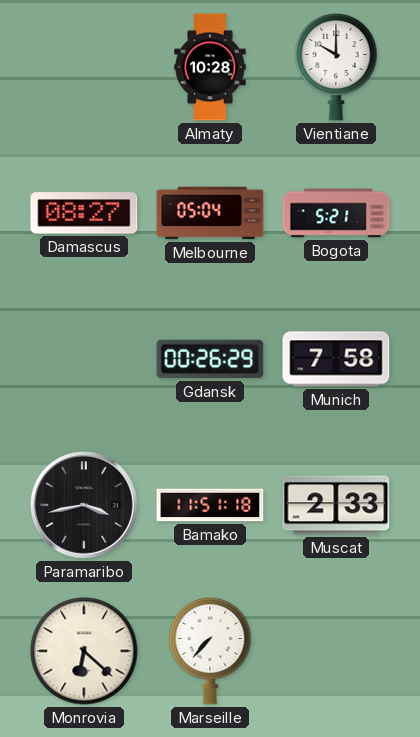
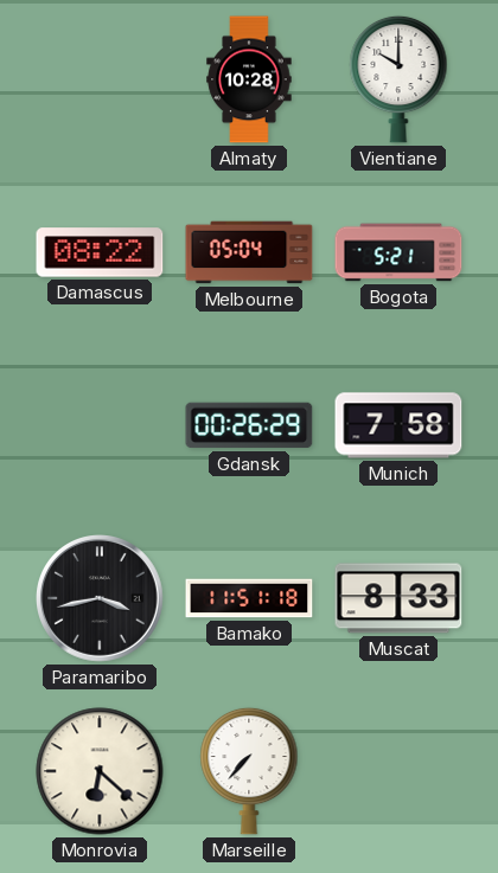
Damascus: 08:27 -> 08:22
Muscat: 2:33 -> 8:33
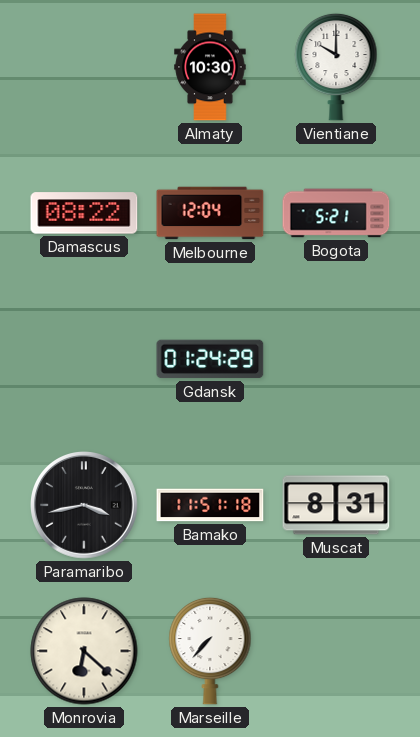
Almaty: 10:28 -> 10:30
Melbourne: 05:04 -> 12:04
Gdansk: 00:26 -> 01:24
Munich: 7:58 -> none
Muscat: 8:33 -> 8:31
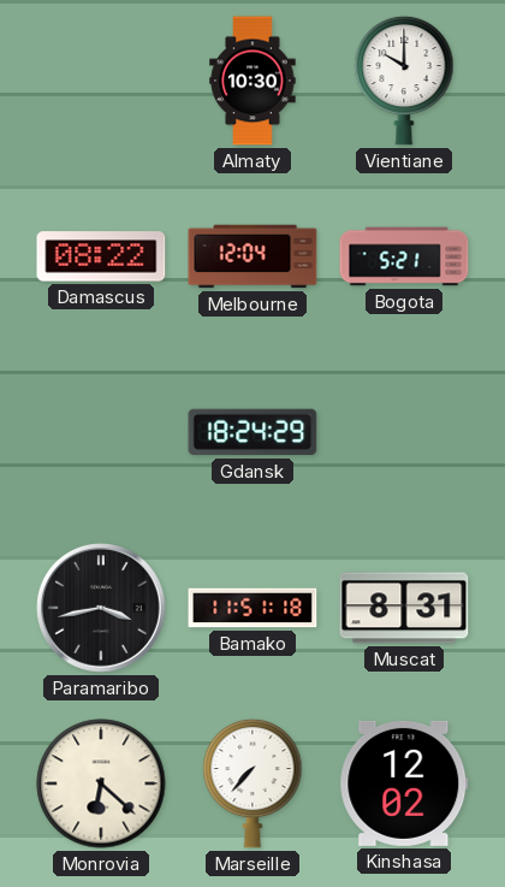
Gdansk: 01:24 -> 18:24
Kinshasa: none -> 12:02
